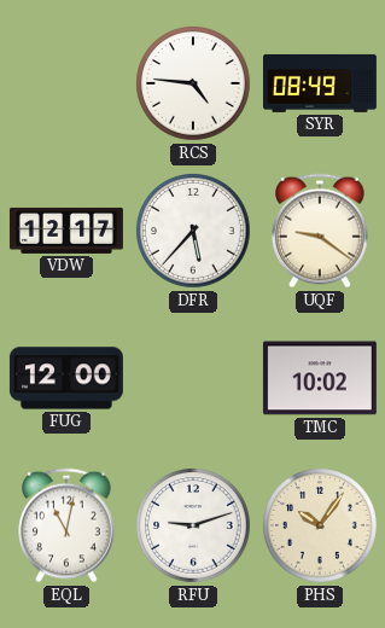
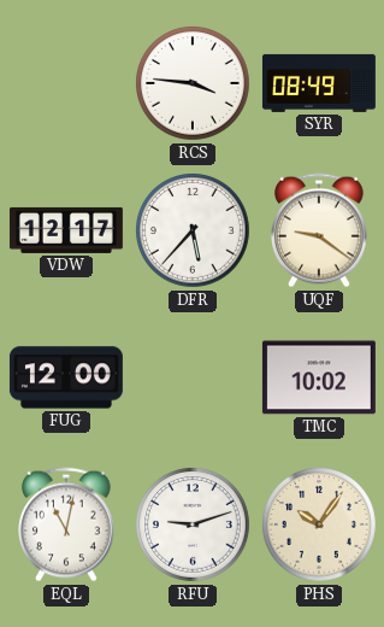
RCS: 4:46 -> 3:46
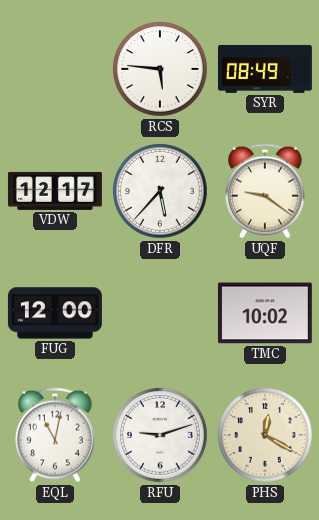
RCS: 3:46 -> 5:46
PHS: 10:06 -> 12:20
